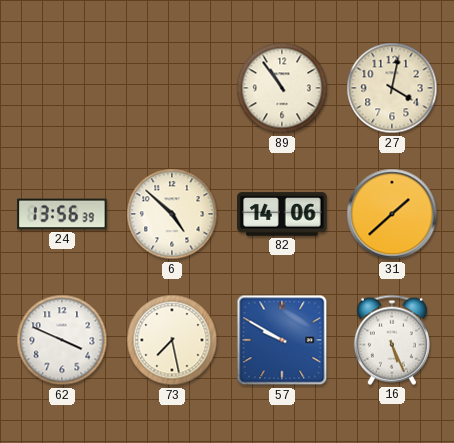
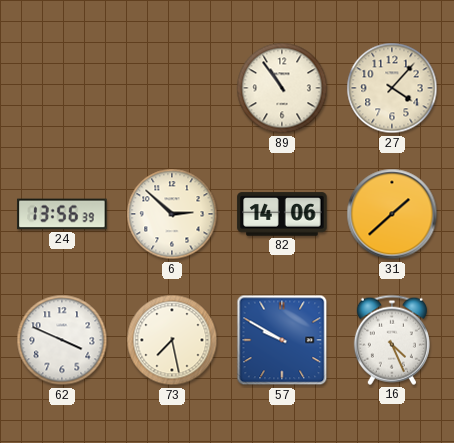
27: 4:02 -> 4:07
6: 4:52 -> 2:52
16: 5:26 -> 4:26
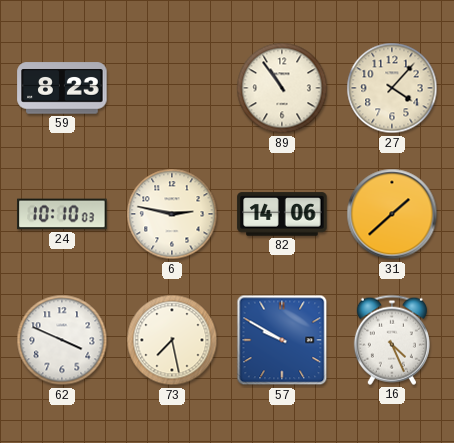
59: none -> 8:23
24: 13:56 -> 10:10
6: 2:52 -> 2:47
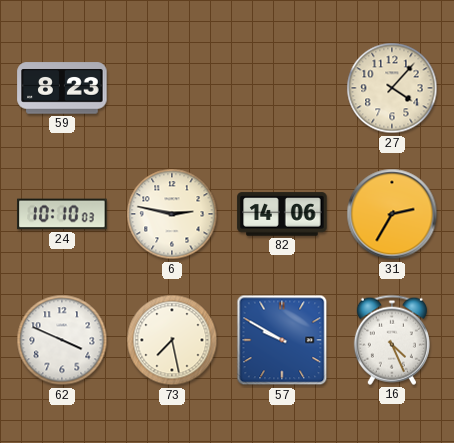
89: 10:54 -> none
31: 1:38 -> 2:35
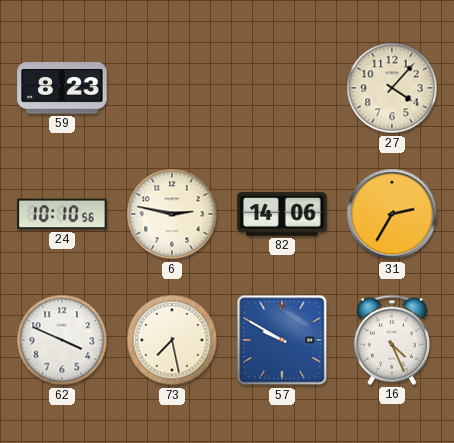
24: 10:10:03 -> 10:10:56
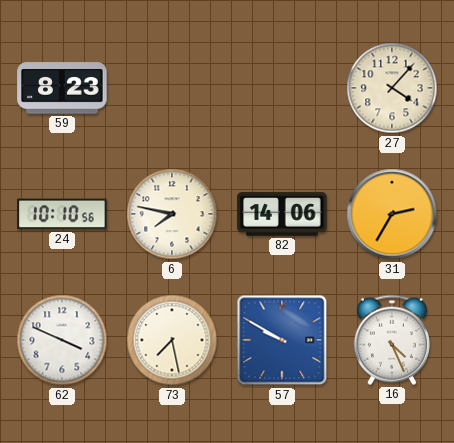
6: 2:47 -> 7:47
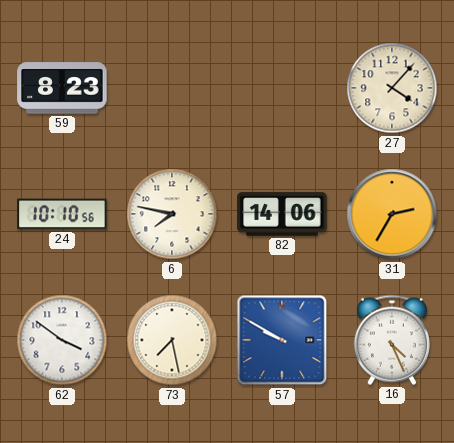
62: 3:49 -> 3:51
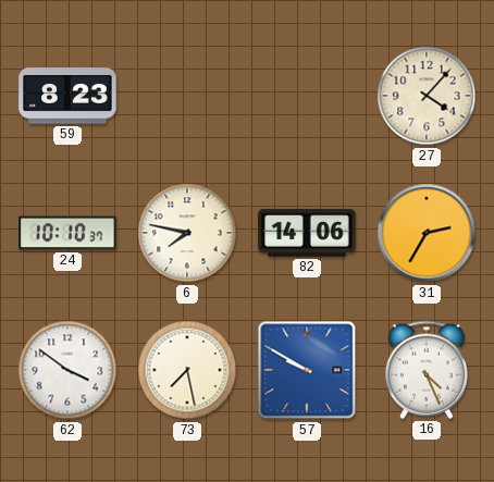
24: 10:10:56 -> 10:10:37
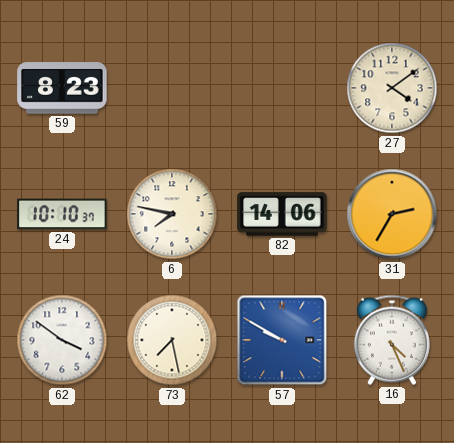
27: 4:07 -> 4:09
